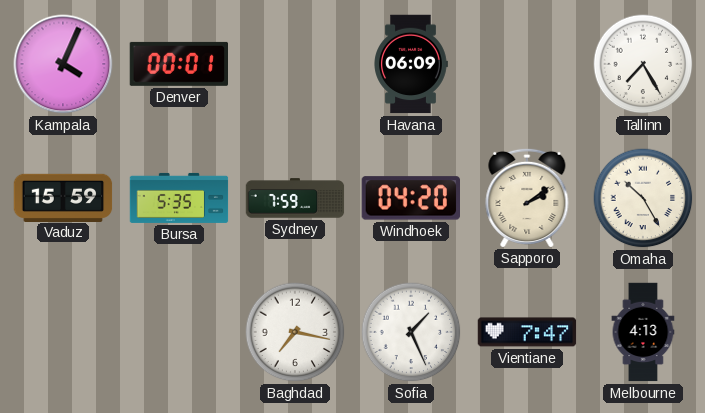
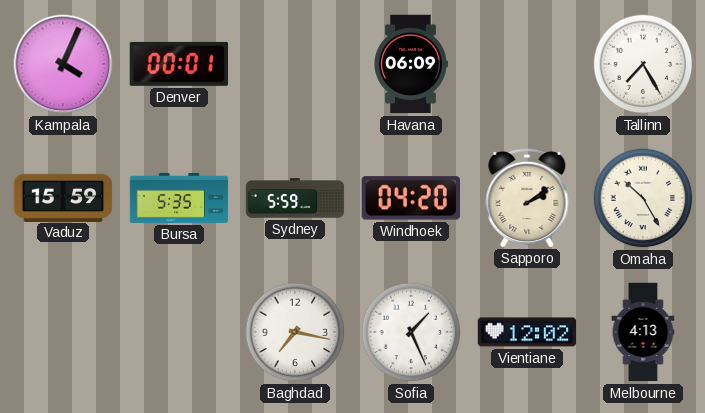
Sydney: 7:59 -> 5:59
Vientiane: 7:47 -> 12:02
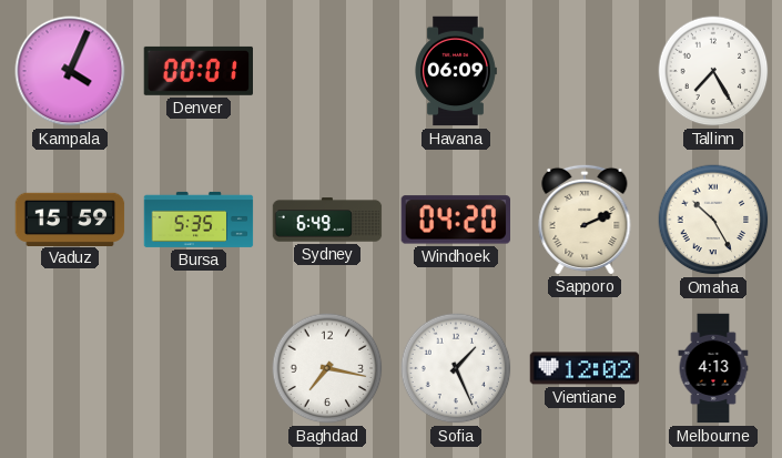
Sydney: 5:59 -> 6:49
Sapporo: 2:09 -> 2:11
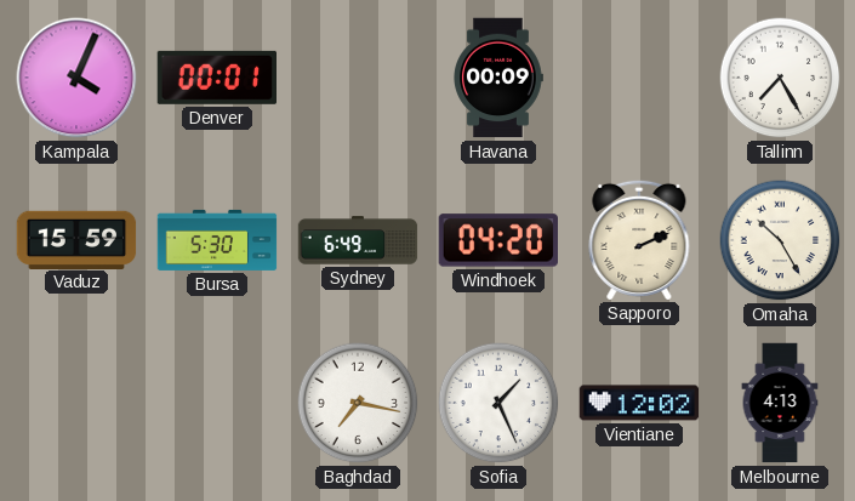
Havana: 06:09 -> 00:09
Bursa: 5:35 -> 5:30
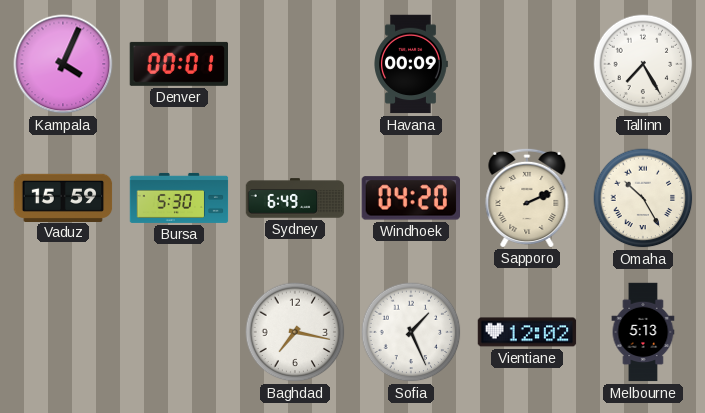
Melbourne: 4:13 -> 5:13
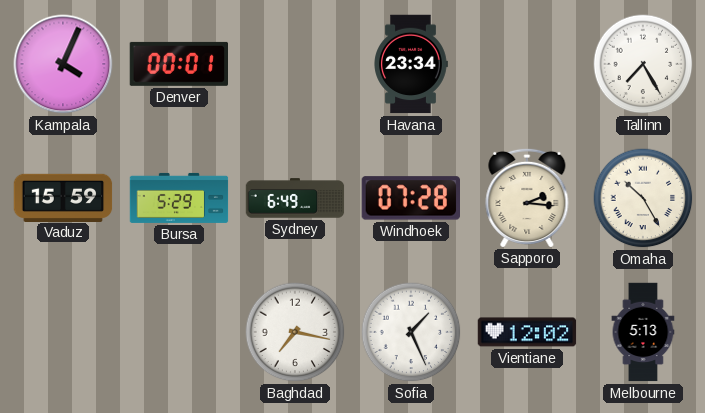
Havana: 00:09 -> 23:34
Bursa: 5:30 -> 5:29
Windhoek: 04:20 -> 07:28
Sapporo: 2:11 -> 2:16
